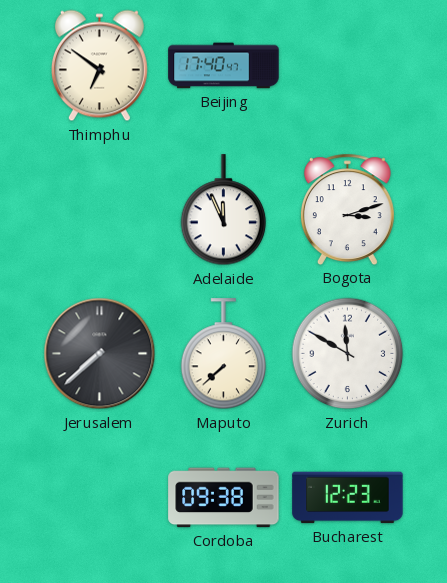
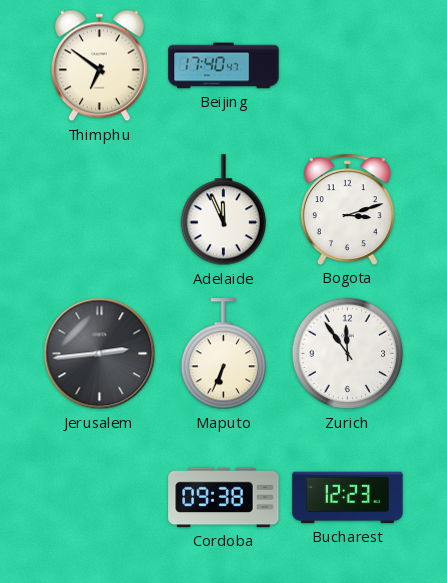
Jerusalem: 7:38 -> 2:44
Maputo: 7:38 -> 6:34
Zurich: 11:50 -> 11:54
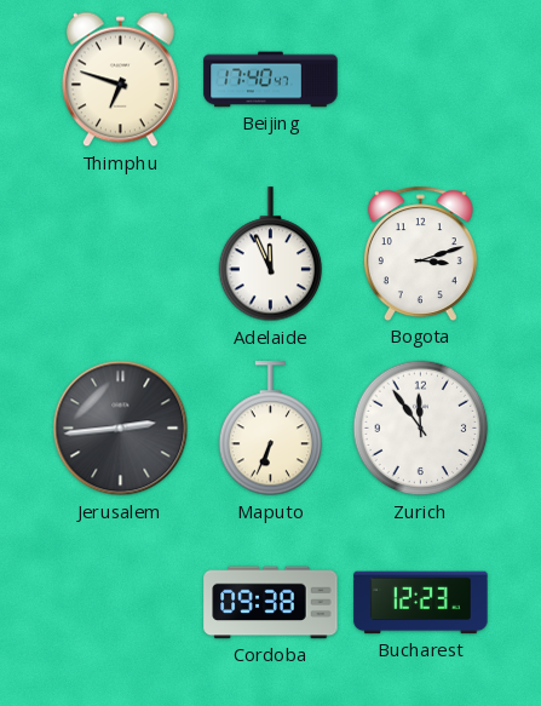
Thimphu: 6:51 -> 6:48
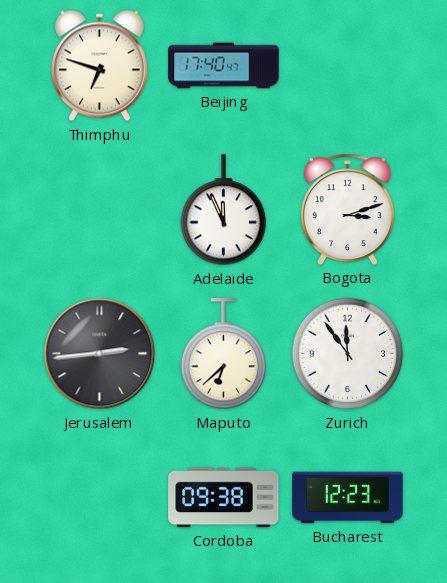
Maputo: 6:34 -> 6:38
